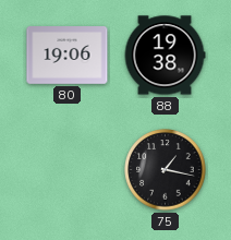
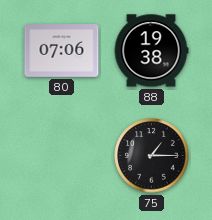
80: 19:06 -> 07:06
75: 1:17 -> 1:15
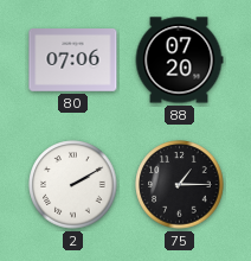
88: 19:38 -> 07:20
2: none -> 2:10
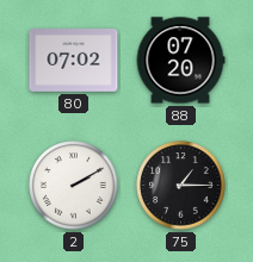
80: 07:06 -> 07:02
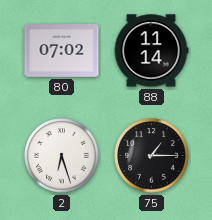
88: 07:20 -> 11:14
2: 2:10 -> 6:27
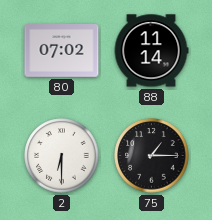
2: 6:27 -> 6:30
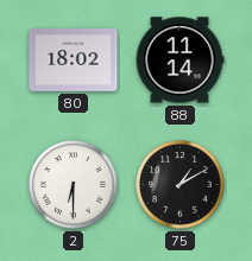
80: 07:02 -> 18:02
75: 1:15 -> 1:10
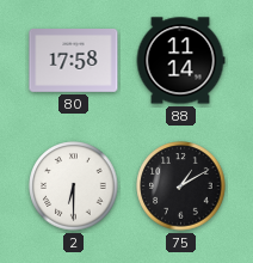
80: 18:02 -> 17:58
